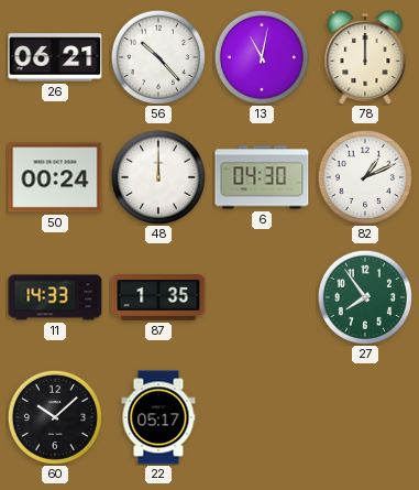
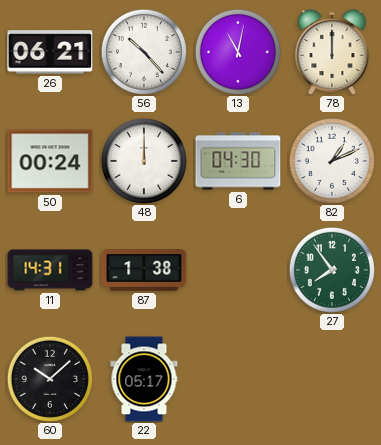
11: 14:33 -> 14:31
87: 1:35 -> 1:38
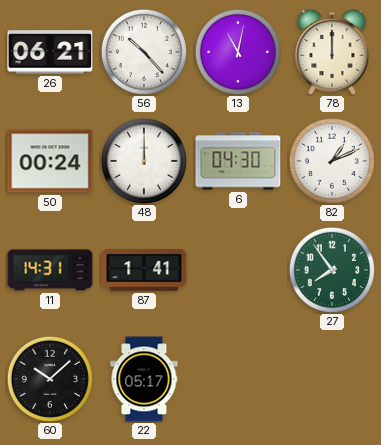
87: 1:38 -> 1:41
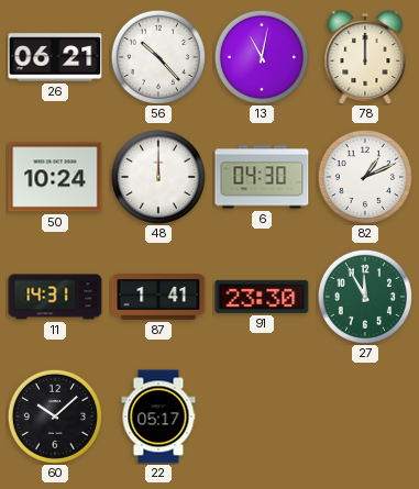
50: 00:24 -> 10:24
91: none -> 23:30
27: 7:54 -> 11:55
